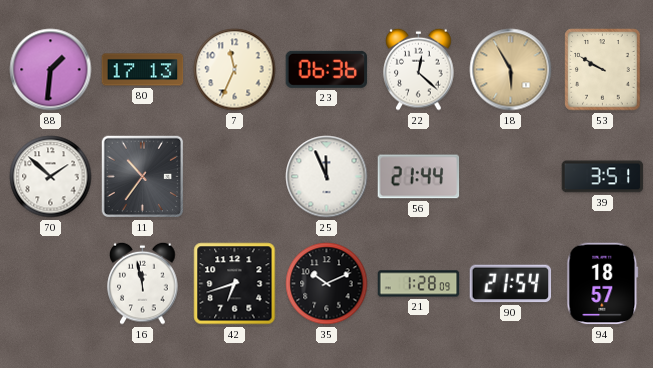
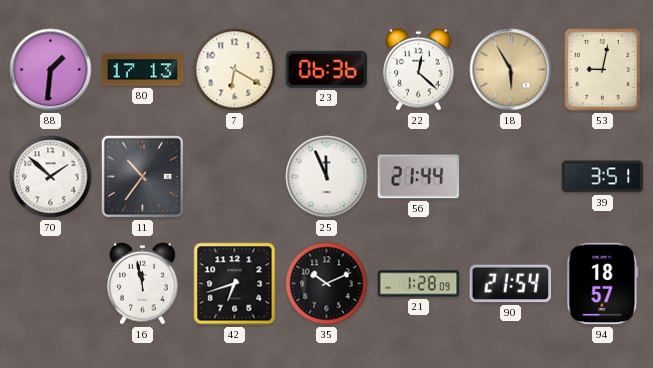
7: 11:34 -> 6:20
53: 9:50 -> 9:02
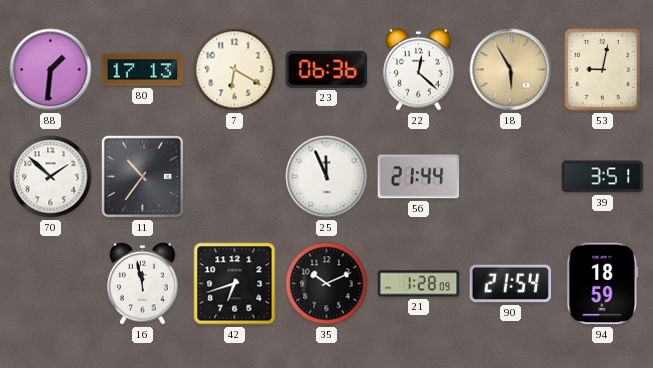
94: 18:57 -> 18:59
